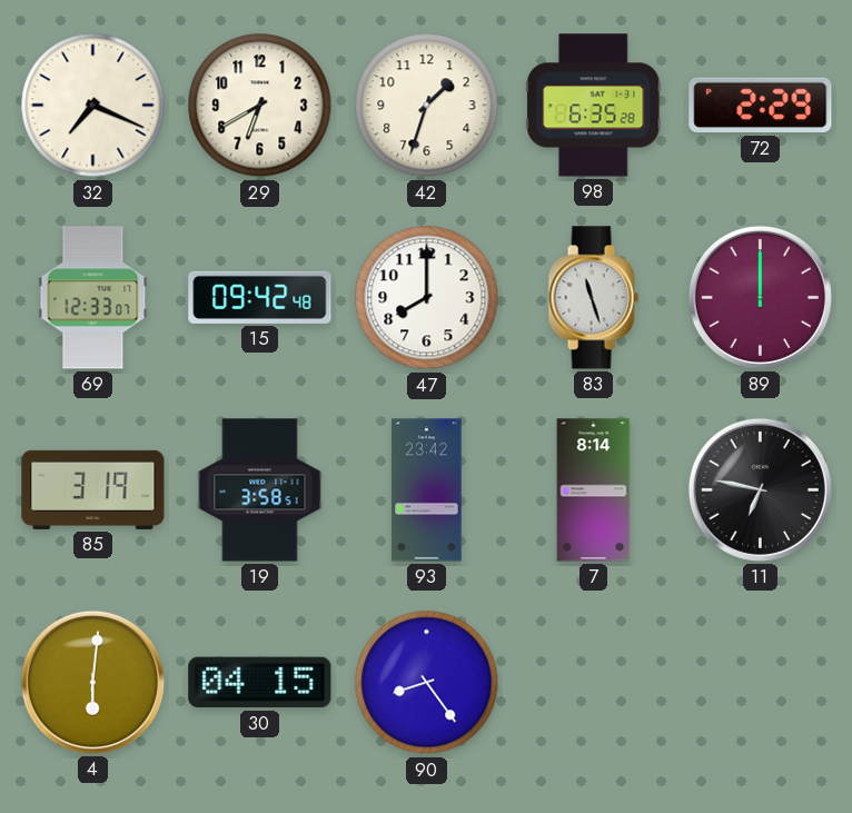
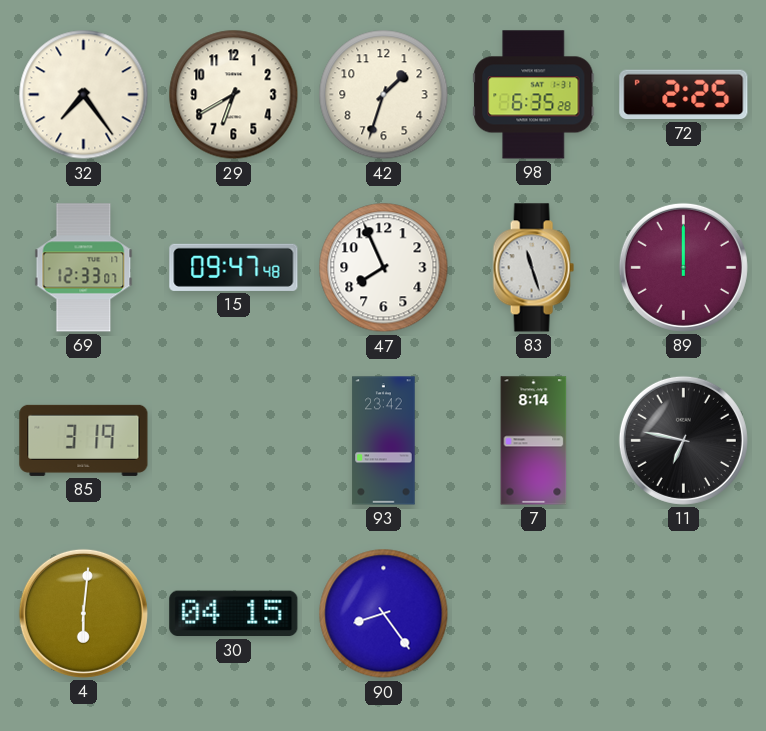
32: 7:19 -> 7:24
72: 2:29 -> 2:25
15: 09:42 -> 09:47
47: 8:00 -> 7:56
19: 3:58 -> none
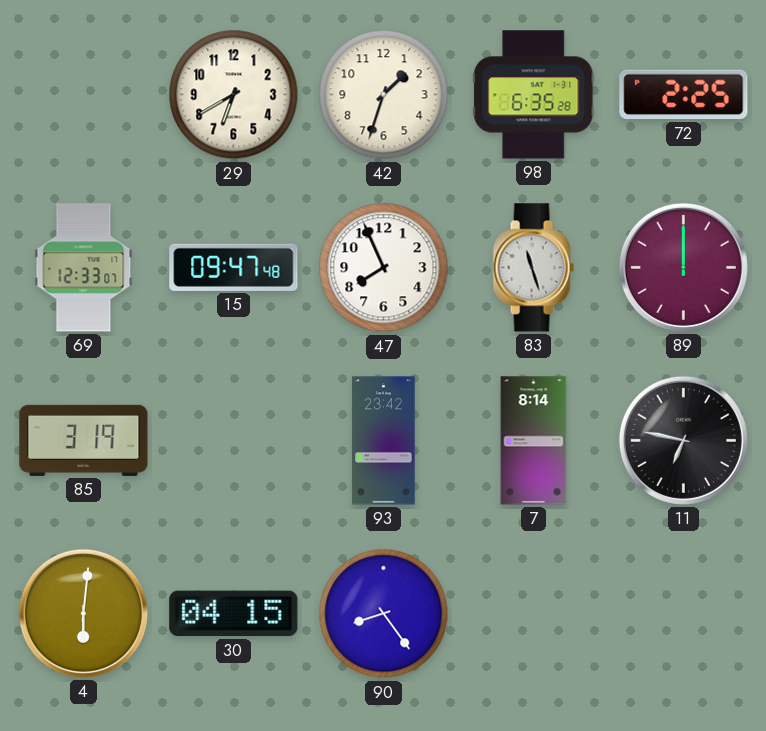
32: 7:24 -> none
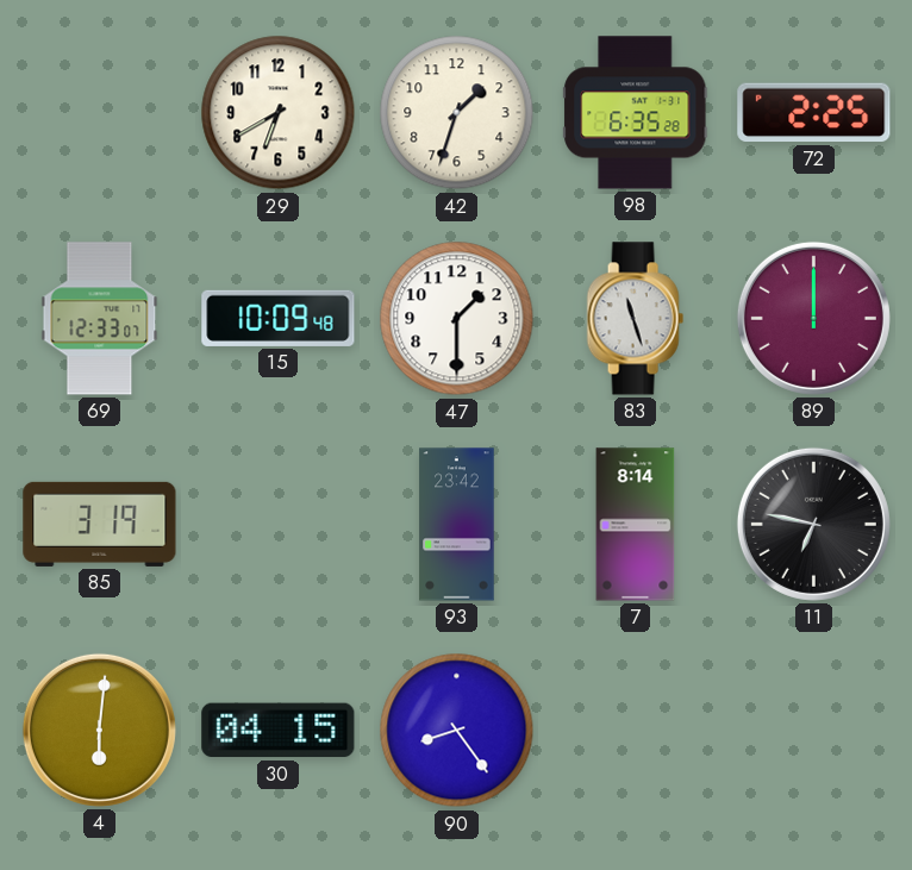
15: 09:47 -> 10:09
47: 7:56 -> 1:30
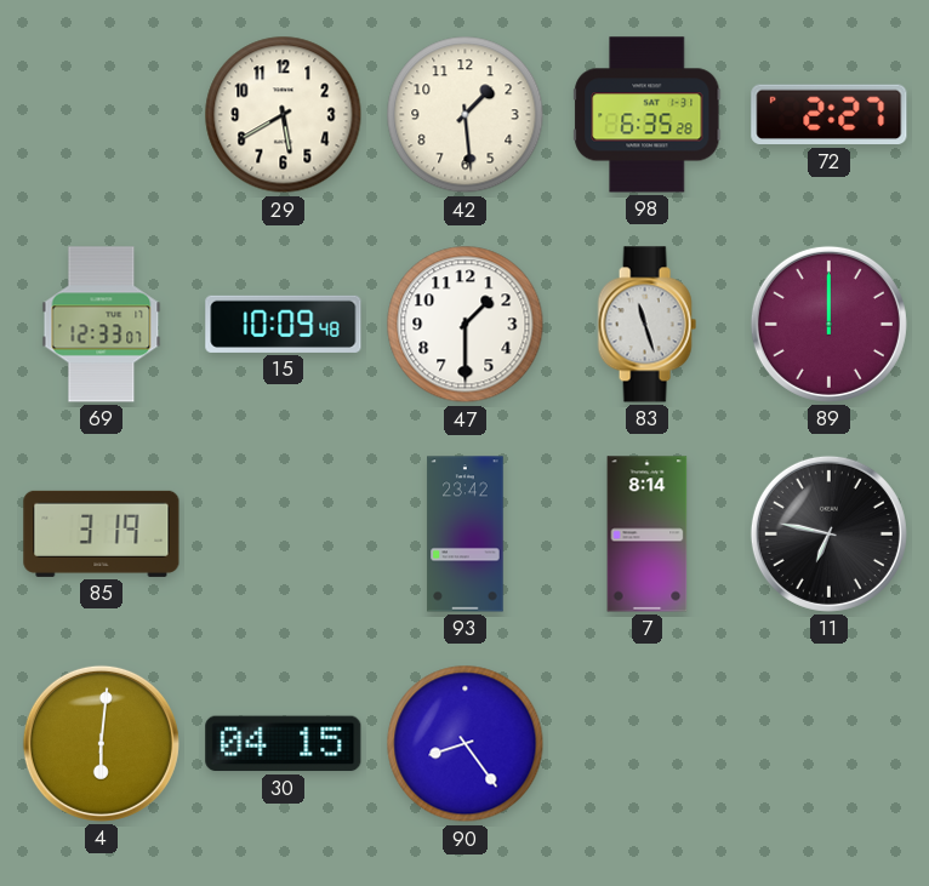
29: 6:40 -> 5:40
42: 1:33 -> 1:29
72: 2:25 -> 2:27
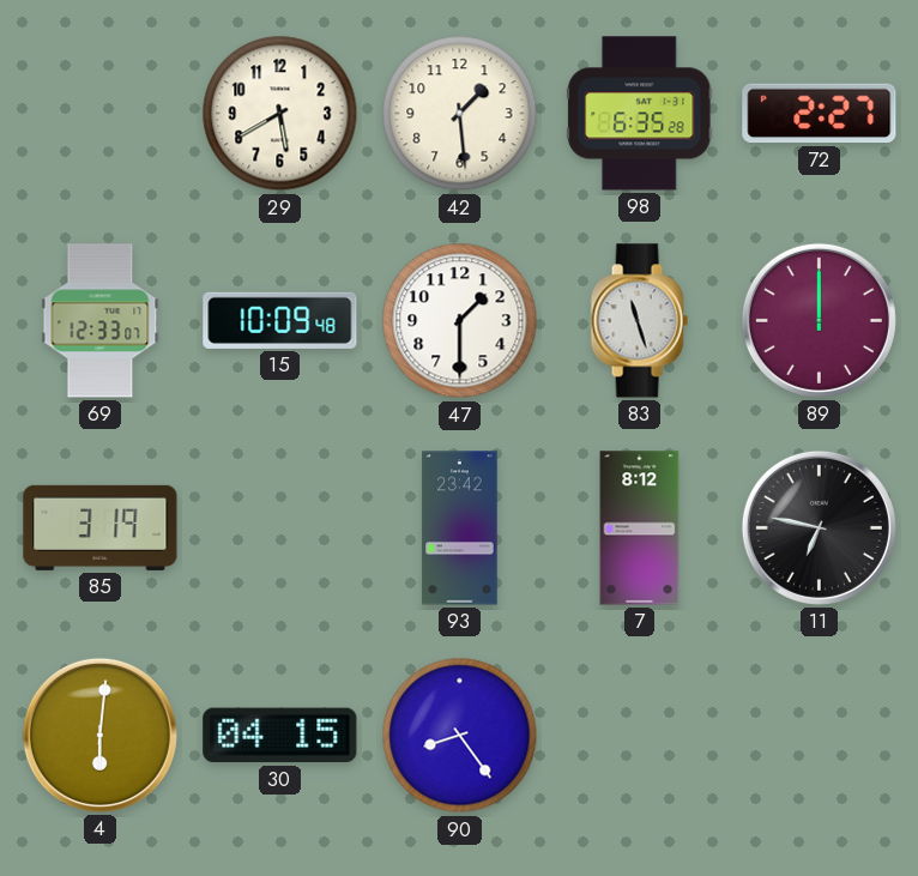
7: 8:14 -> 8:12
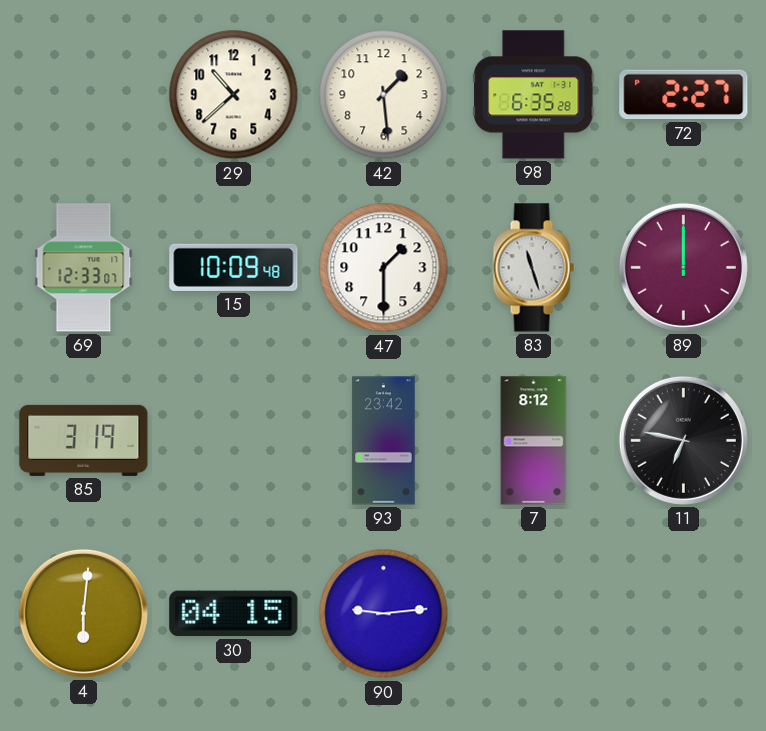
29: 5:40 -> 10:38
90: 8:24 -> 9:14
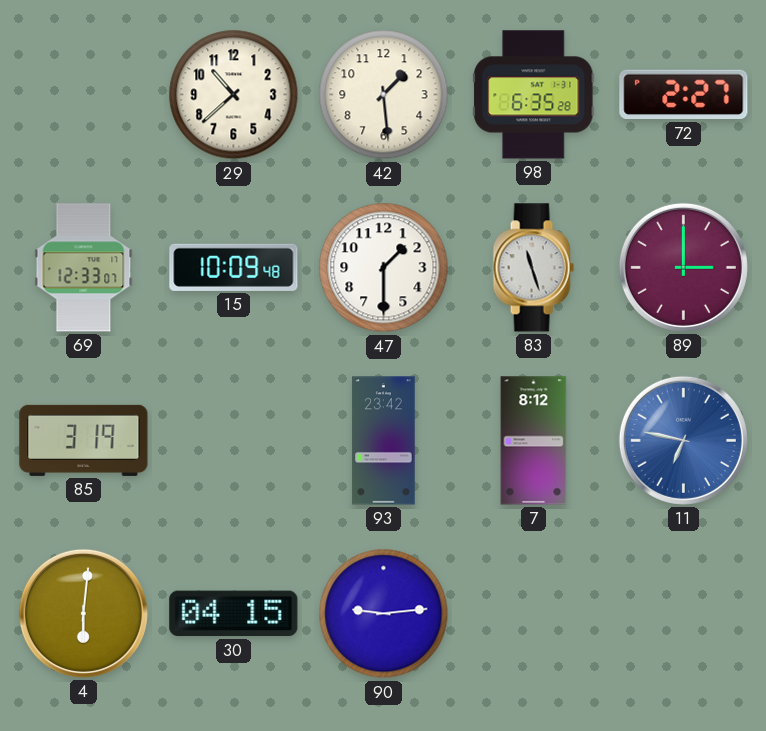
89: 12:00 -> 3:00
11 dial: black -> blue
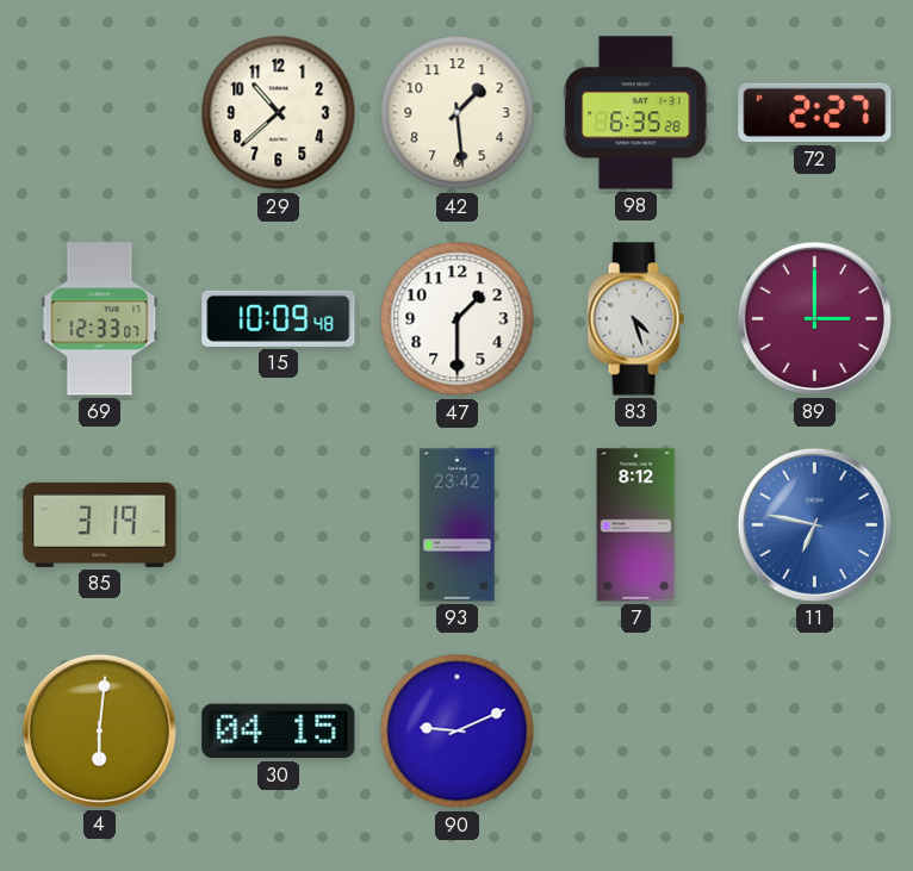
83: 11:27 -> 4:27
90: 9:14 -> 9:11
